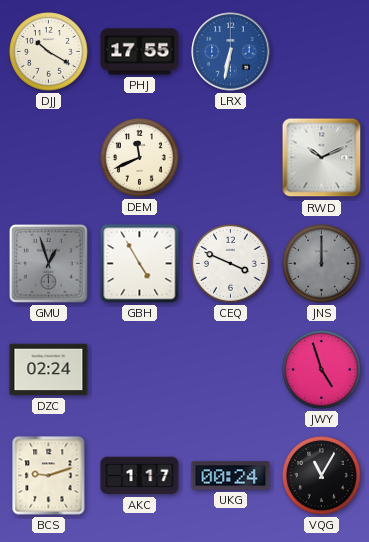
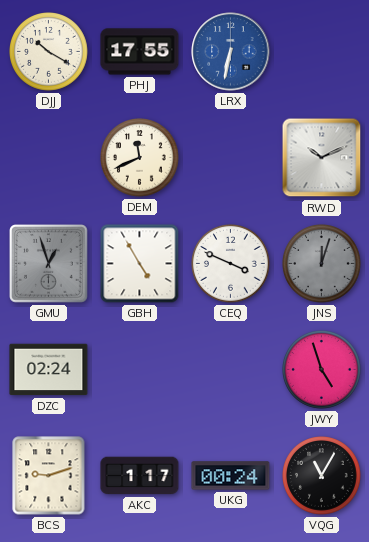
JNS: 12:00 -> 12:03
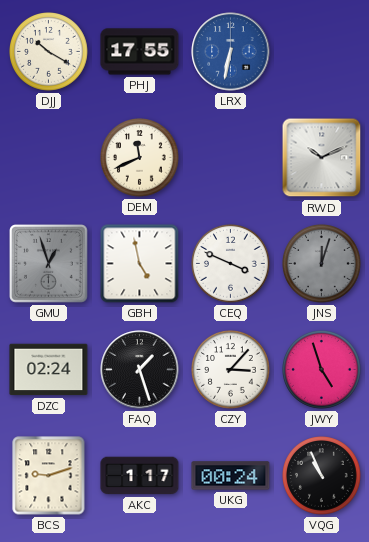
GBH: 4:55 -> 4:58
FAQ: none -> 1:27
CZY: none -> 3:07
VQG: 11:05 -> 10:56
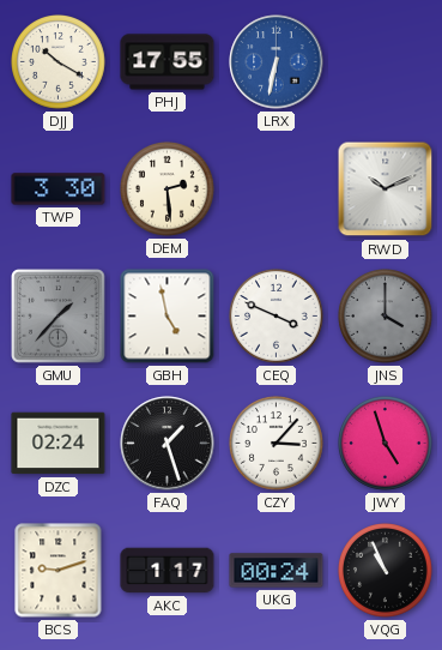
TWP: none -> 3:30
DEM: 11:41 -> 2:29
GMU: 12:57 -> 1:37
JNS: 12:03 -> 4:00
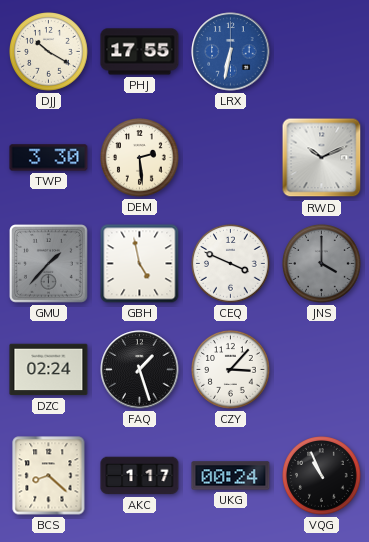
JWY: 4:57 -> none
BCS: 9:12 -> 8:22
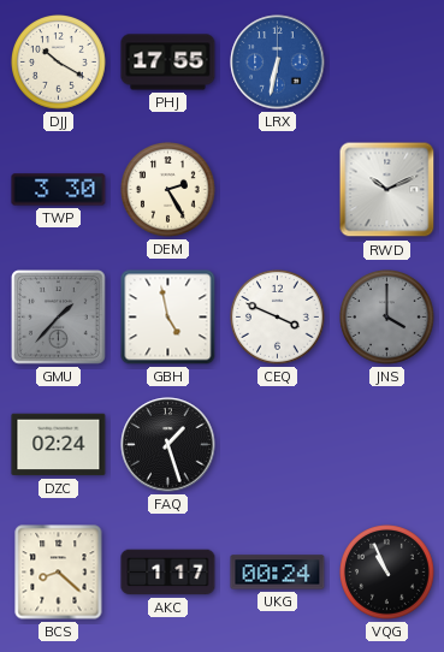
DEM: 2:29 -> 2:25
CZY: 3:07 -> none
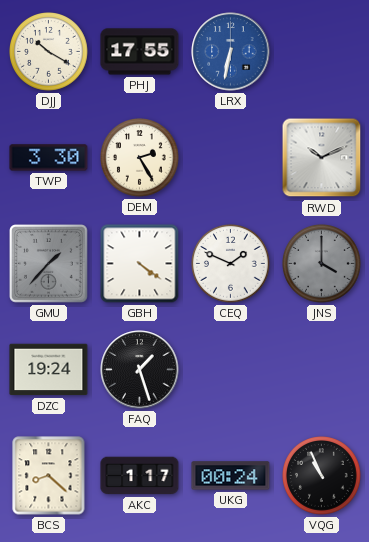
GBH: 4:58 -> 4:21
CEQ: 3:49 -> 1:49
DZC: 02:24 -> 19:24
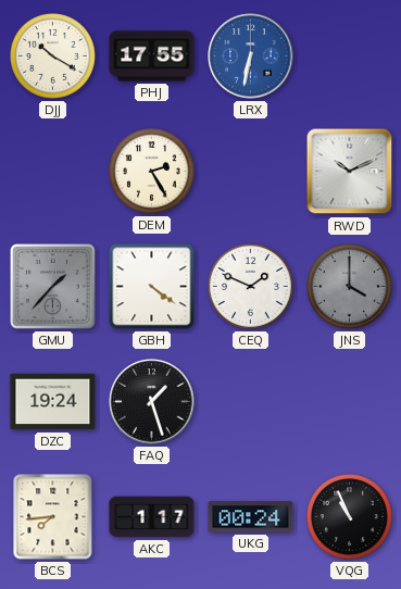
TWP: 3:30 -> none
BCS: 8:22 -> 7:44
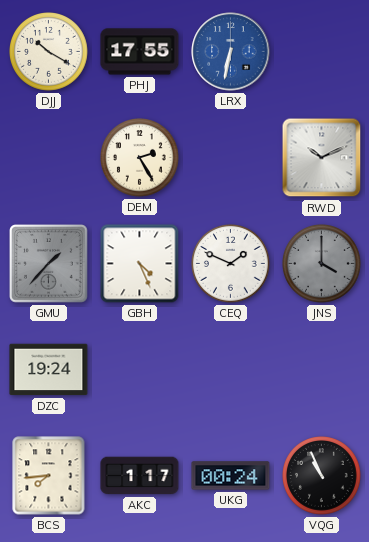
GBH: 4:21 -> 4:26
FAQ: 1:27 -> none
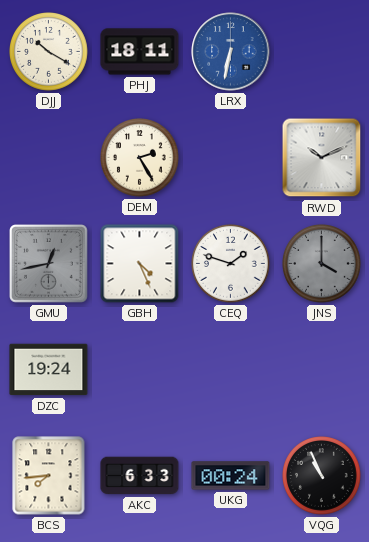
PHJ: 17:55 -> 18:11
GMU: 1:37 -> 12:43
CEQ: 1:49 -> 1:48
AKC: 1:17 -> 6:33
